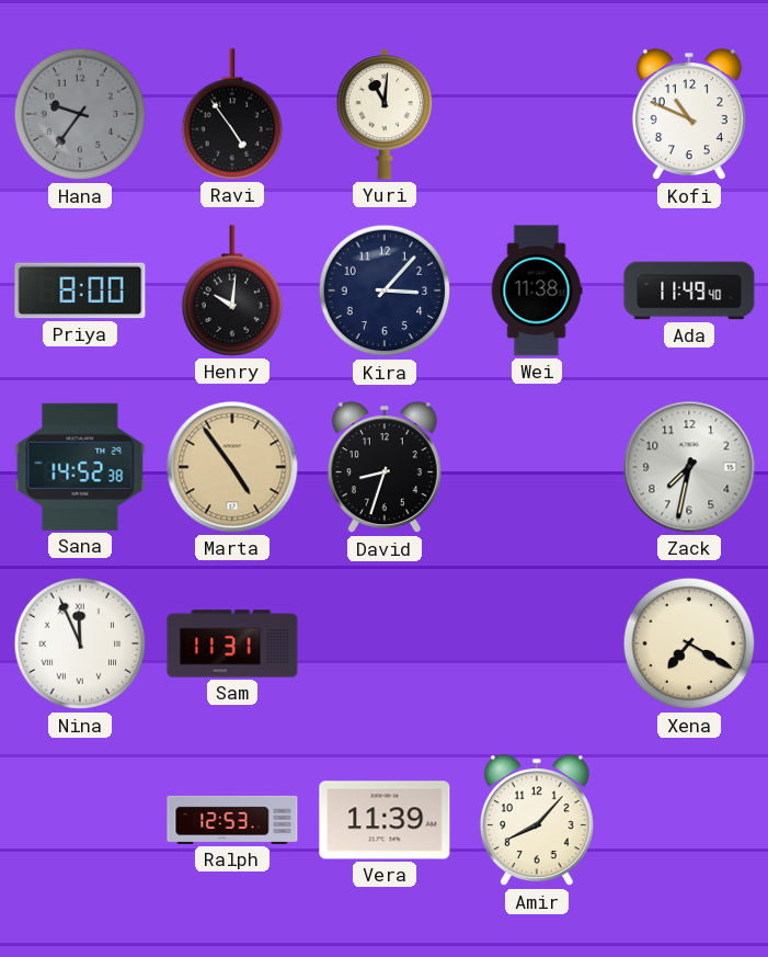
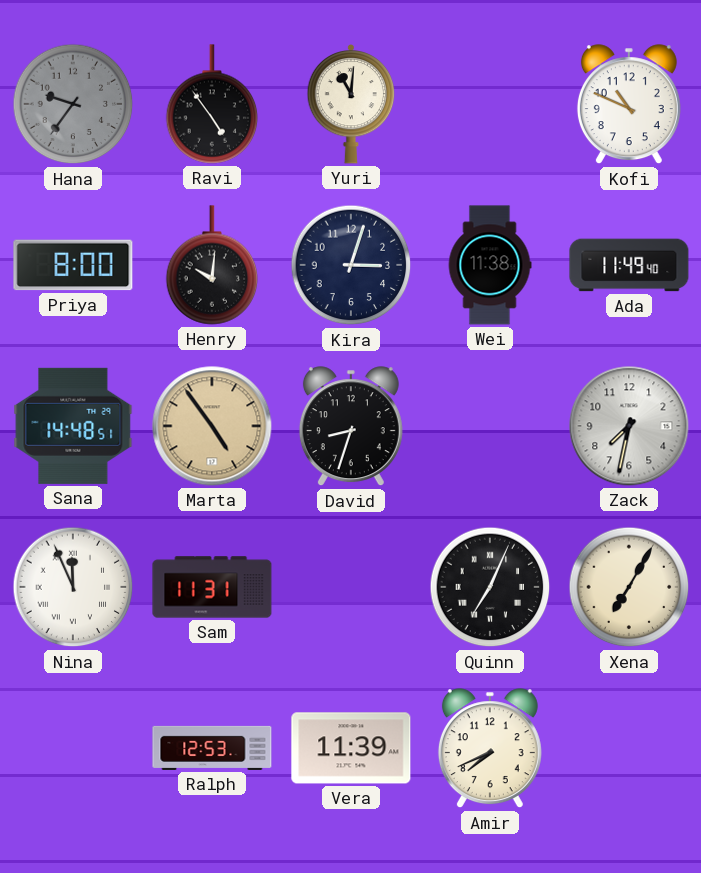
Kira: 3:07 -> 3:03
Sana: 14:52 -> 14:48
Quinn: none -> 7:04
Xena: 7:20 -> 7:05
Amir: 8:07 -> 7:41
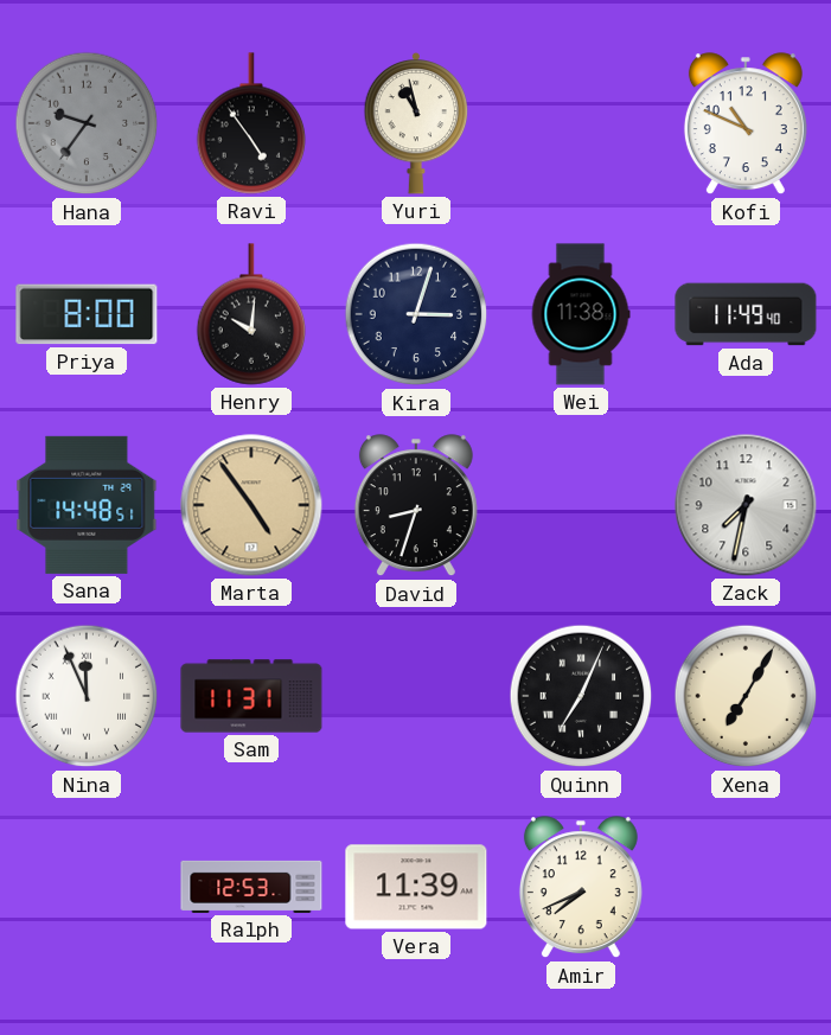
Yuri: 11:01 -> 10:58
